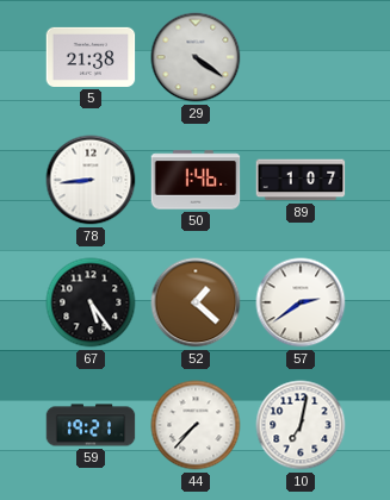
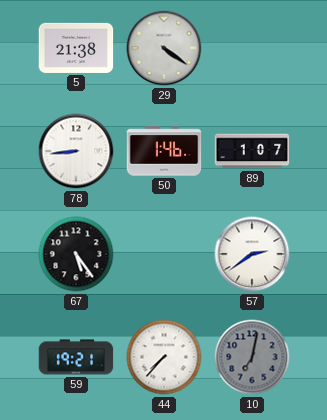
52: 1:22 -> none
10 dial: white -> grey
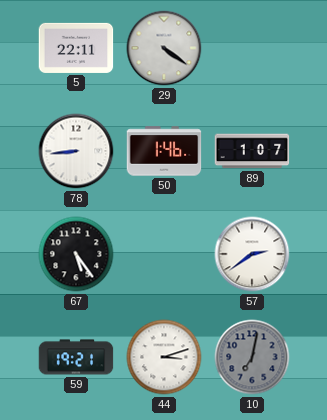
5: 21:38 -> 22:11
44: 7:37 -> 3:12
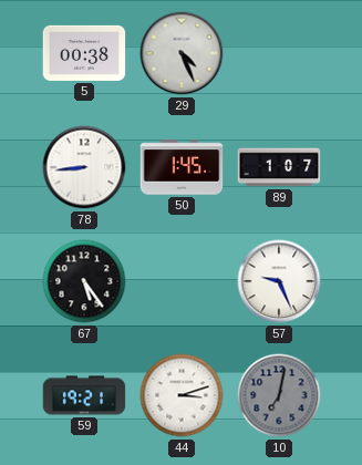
5: 22:11 -> 00:38
29: 4:21 -> 4:26
50: 1:46 -> 1:45
57: 2:39 -> 9:26
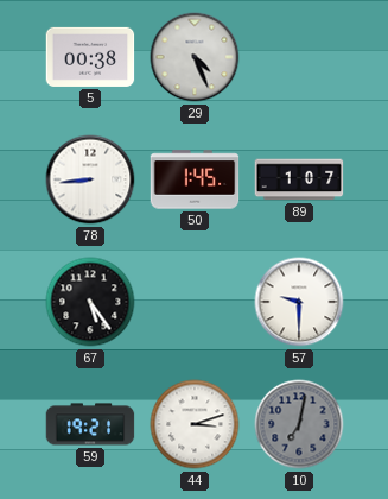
57: 9:26 -> 9:30
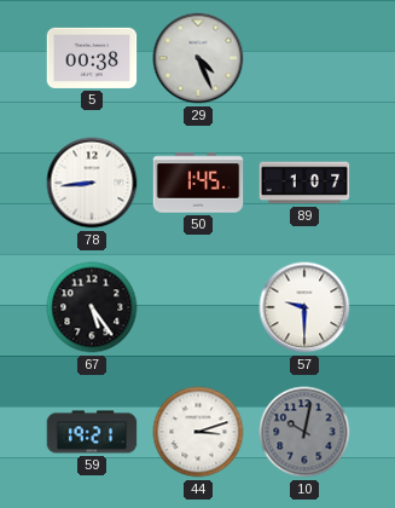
10: 7:02 -> 10:02
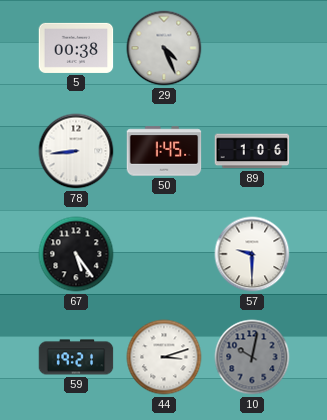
89: 1:07 -> 1:06
